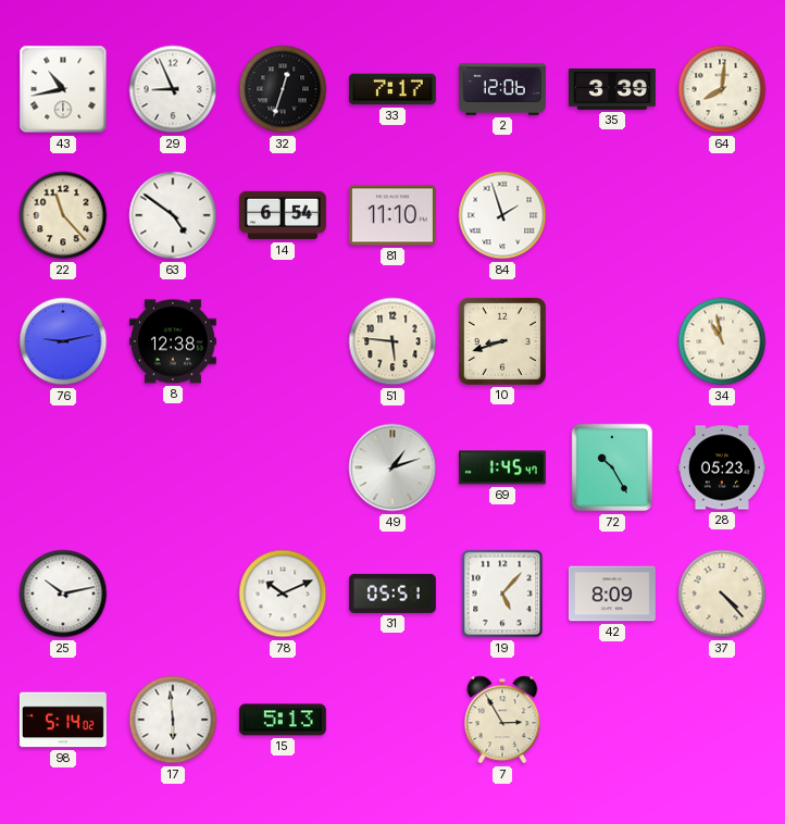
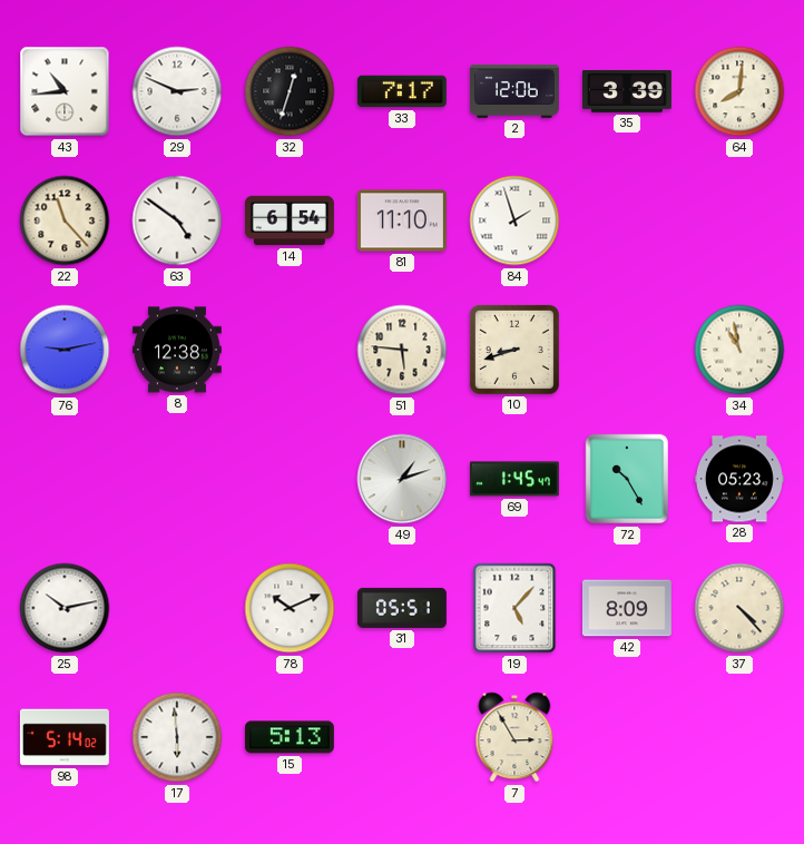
43: 10:43 -> 10:44
29: 8:56 -> 2:49
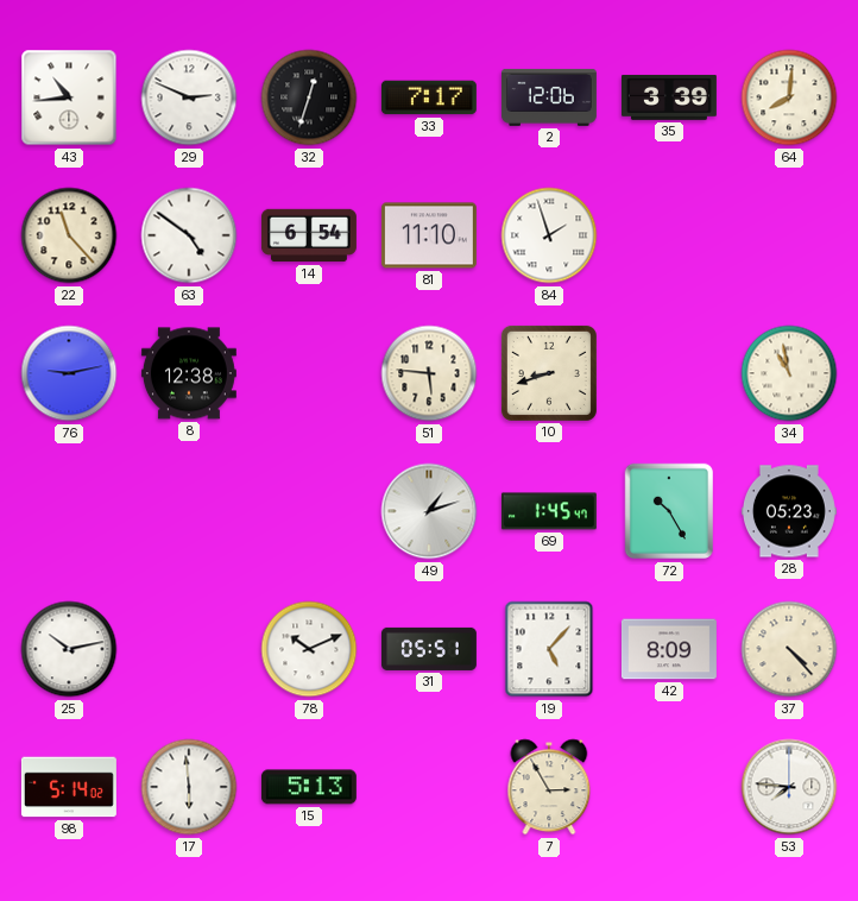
53: none -> 7:46
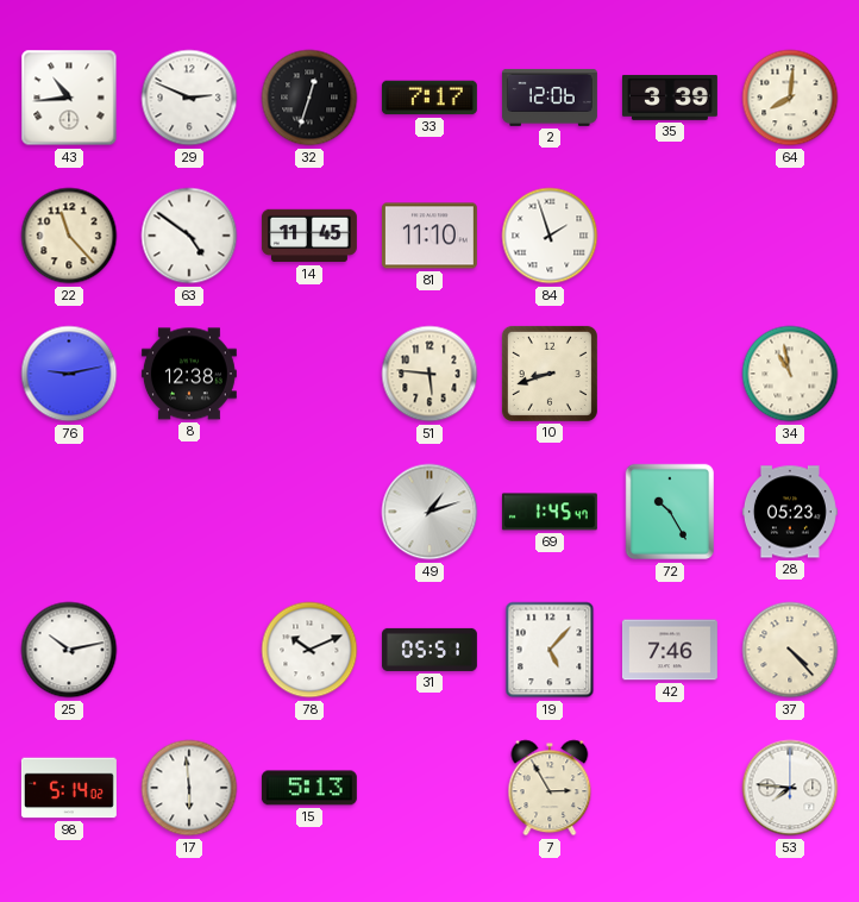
14: 6:54 -> 11:45
42: 8:09 -> 7:46
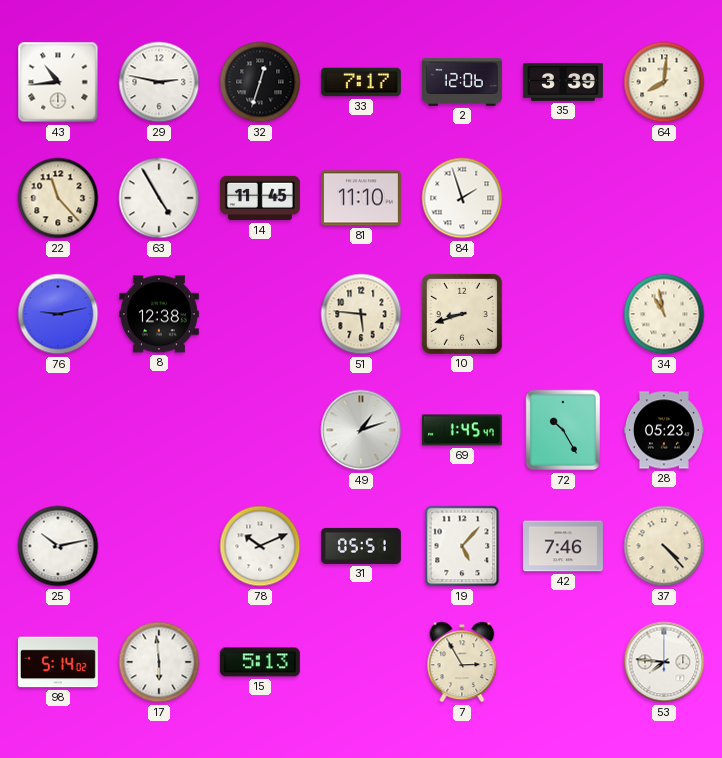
29: 2:49 -> 2:47
63: 4:51 -> 4:55
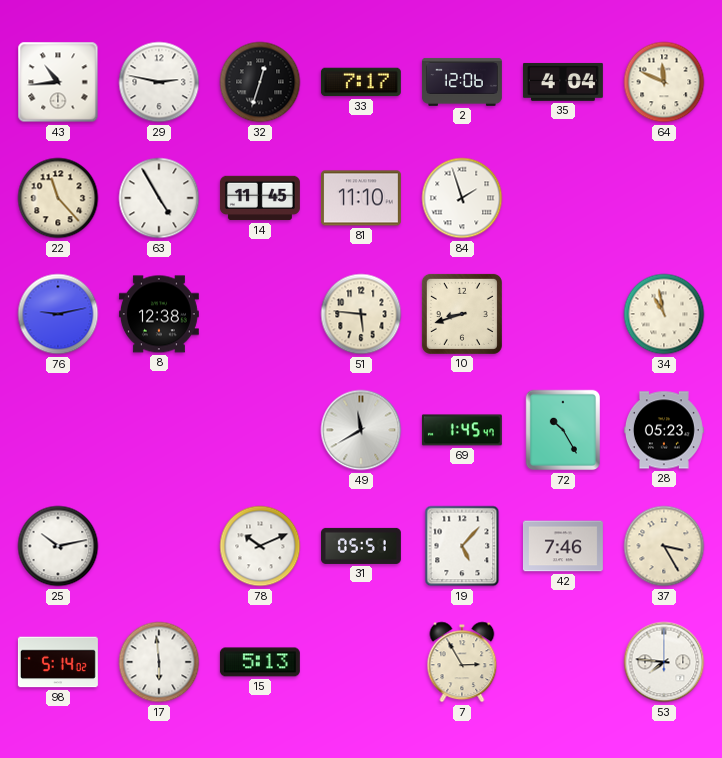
35: 3:39 -> 4:04
64: 8:01 -> 11:49
49: 1:12 -> 11:40
37: 4:23 -> 3:25
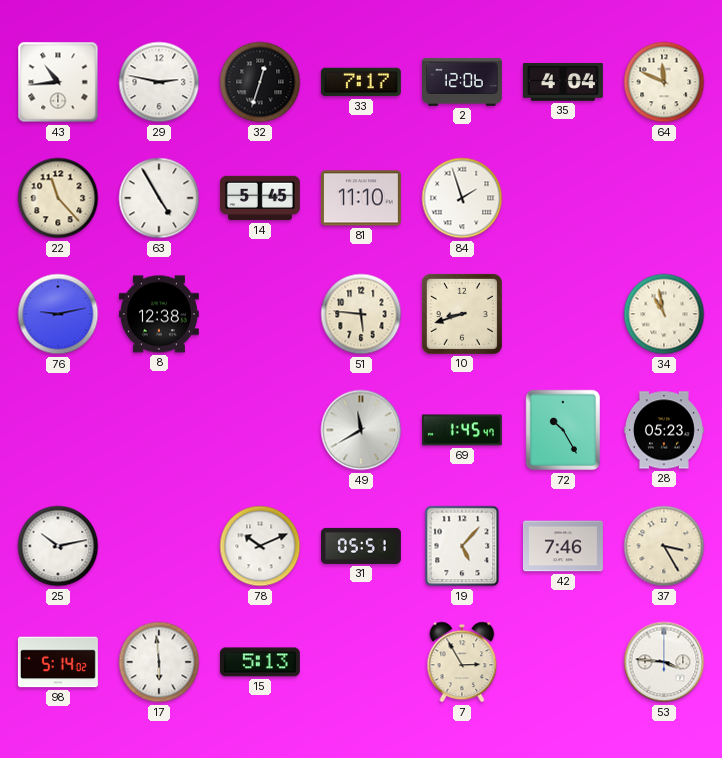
14: 11:45 -> 5:45
53: 7:46 -> 3:46
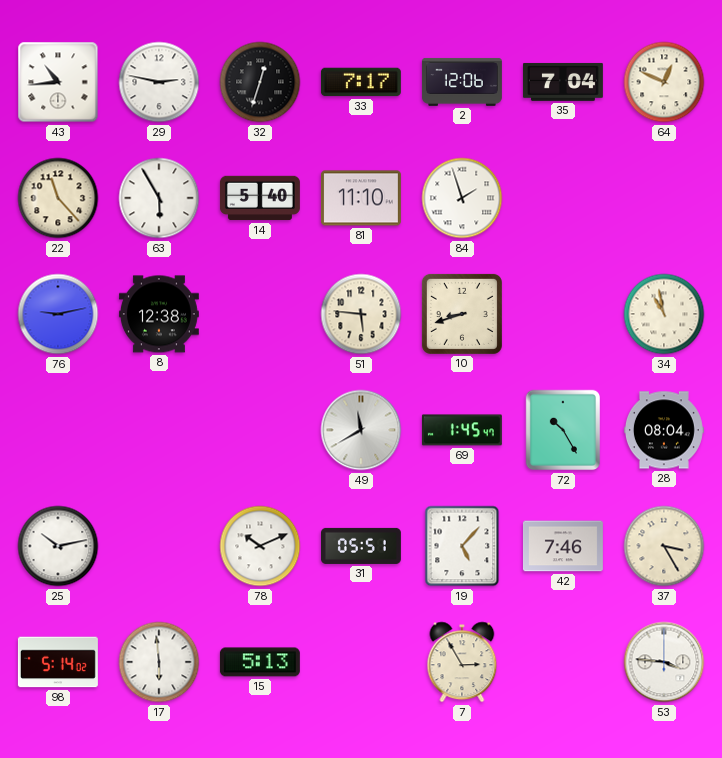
35: 4:04 -> 7:04
64: 11:49 -> 12:49
63: 4:55 -> 5:55
14: 5:45 -> 5:40
28: 05:23 -> 08:04
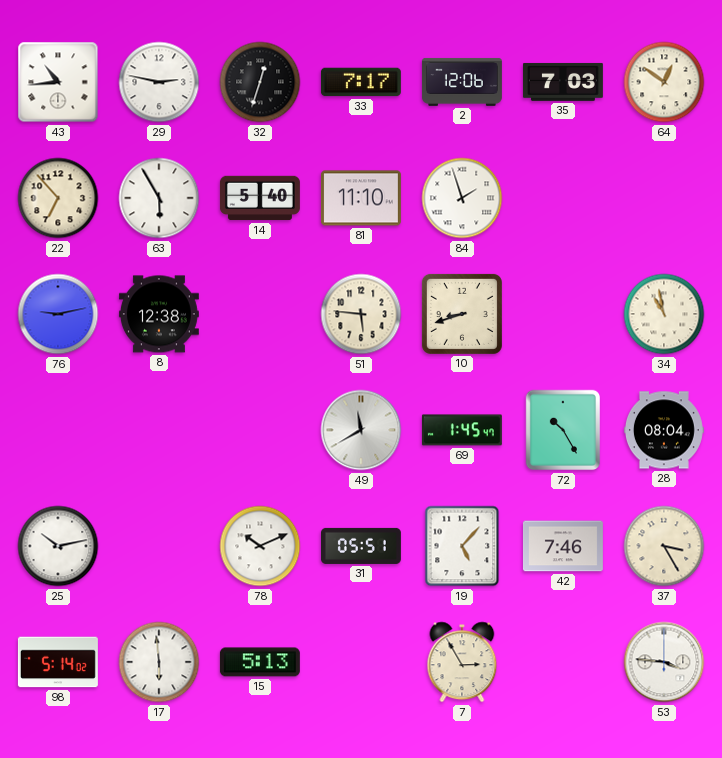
35: 7:04 -> 7:03
64: 12:49 -> 12:51
22: 11:23 -> 6:53
